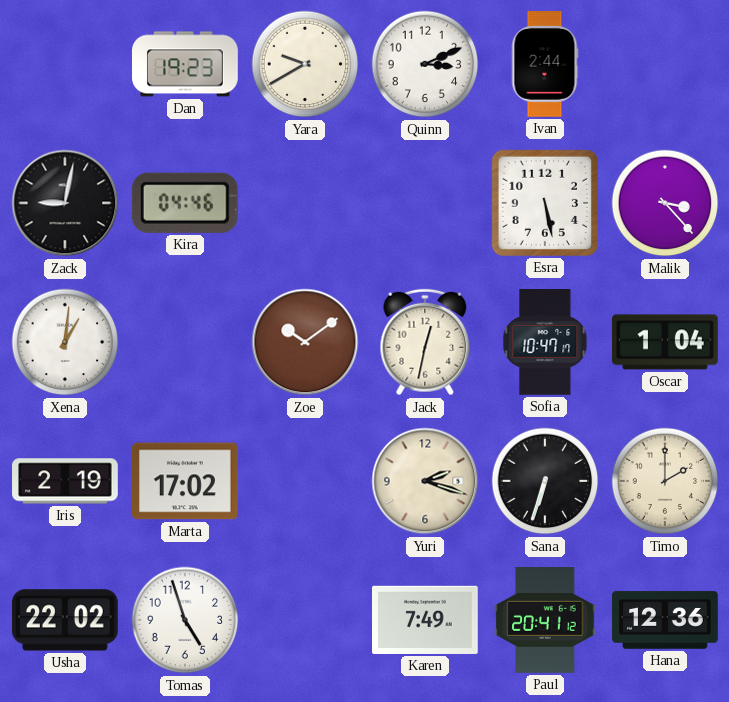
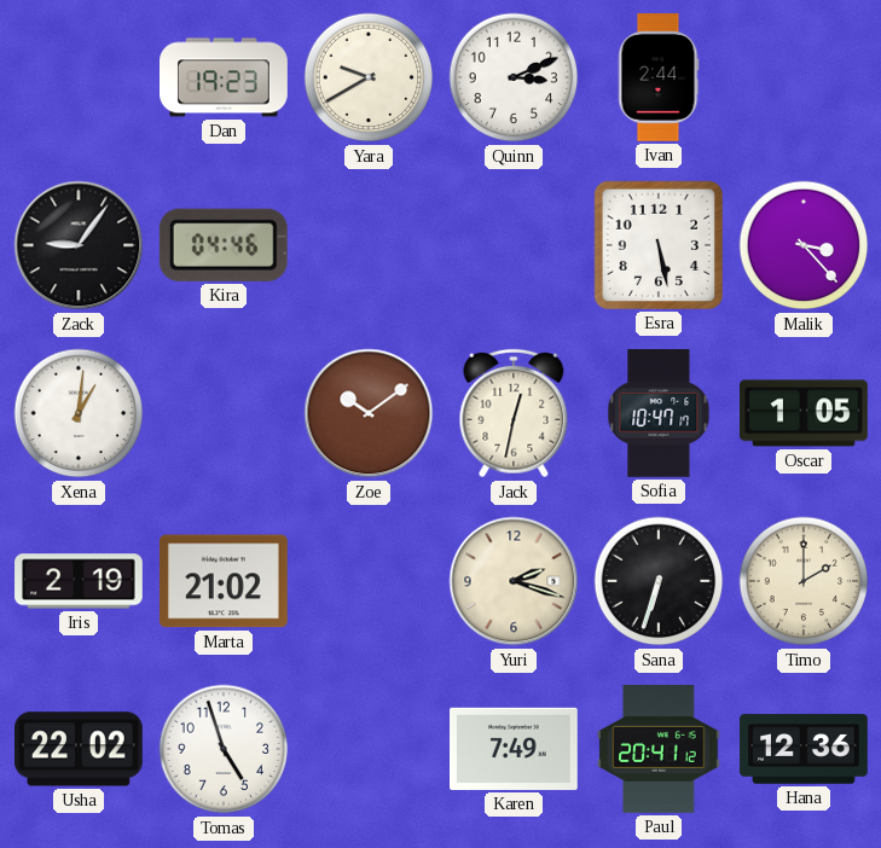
Zack: 9:02 -> 9:06
Oscar: 1:04 -> 1:05
Marta: 17:02 -> 21:02
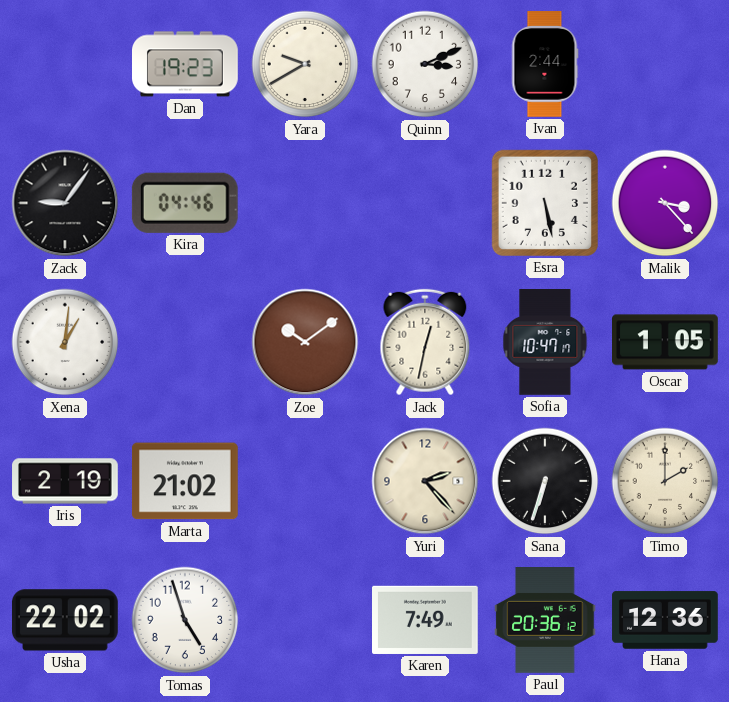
Yuri: 2:18 -> 2:23
Paul: 20:41 -> 20:36
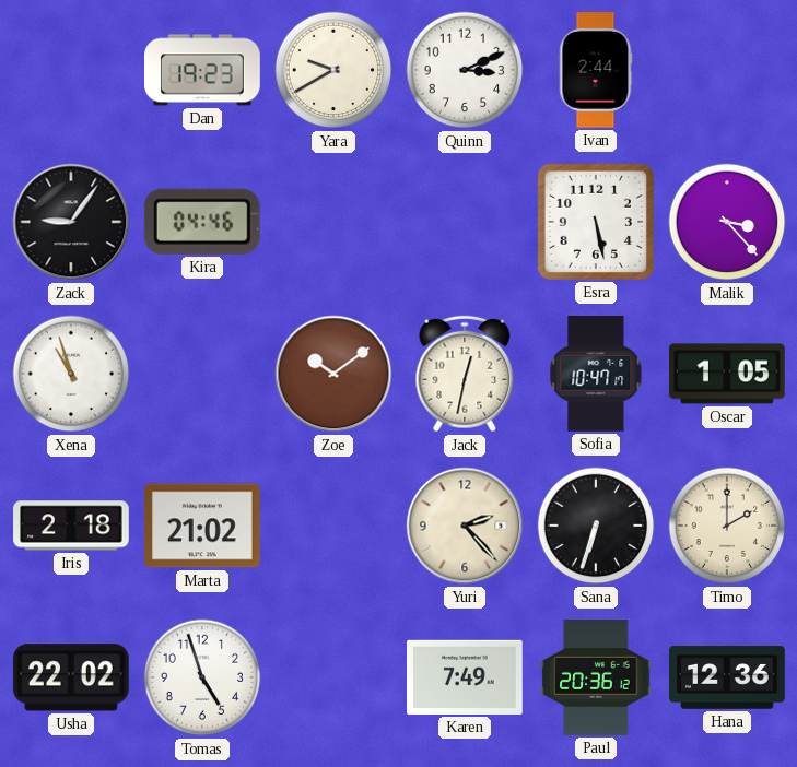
Xena: 1:01 -> 10:57
Iris: 2:19 -> 2:18
